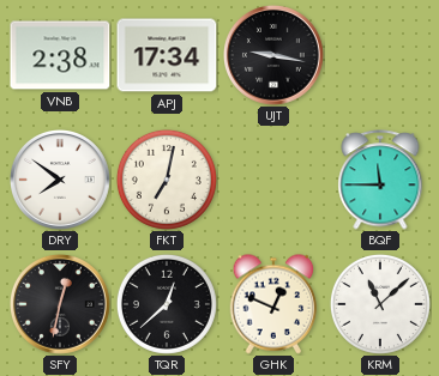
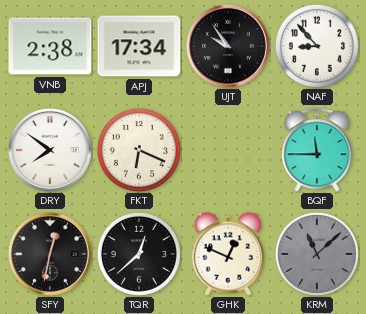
UJT: 9:17 -> 9:54
NAF: none -> 8:53
FKT: 7:02 -> 6:19
KRM dial: white -> grey
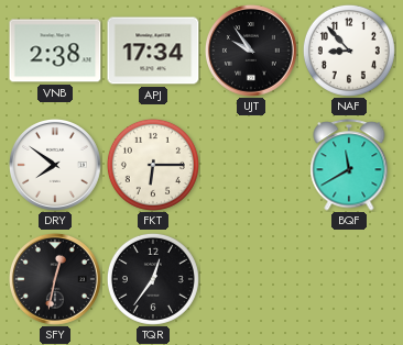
FKT: 6:19 -> 6:15
BQF: 11:45 -> 11:40
TQR: 12:38 -> 12:36
GHK: 12:49 -> none
KRM: 11:08 -> none
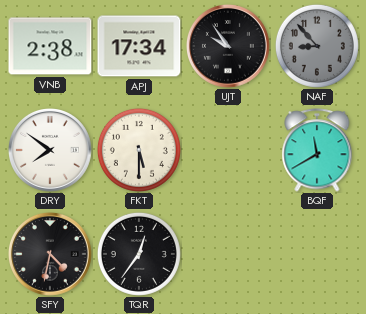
NAF dial: white -> grey
FKT: 6:15 -> 5:30
SFY: 12:32 -> 4:32
